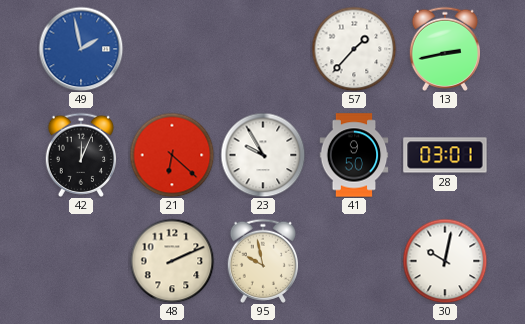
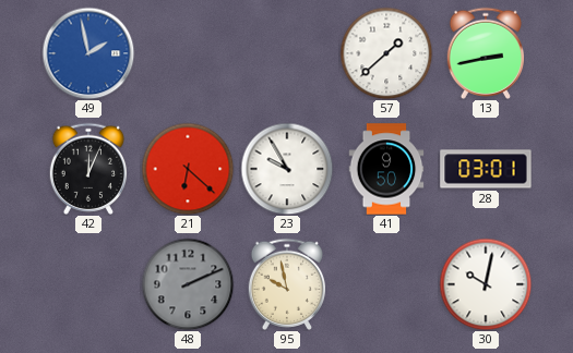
57: 1:37 -> 1:38
48 dial: cream -> grey
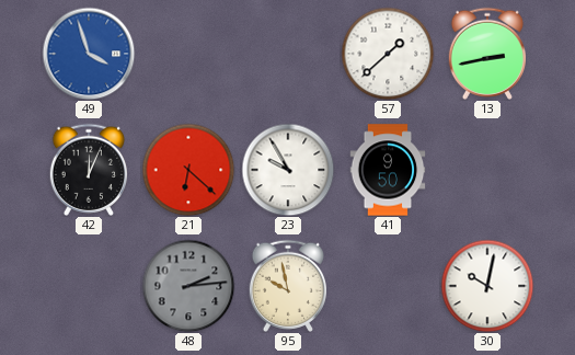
49: 1:58 -> 3:57
28: 03:01 -> none
48: 2:11 -> 2:14
